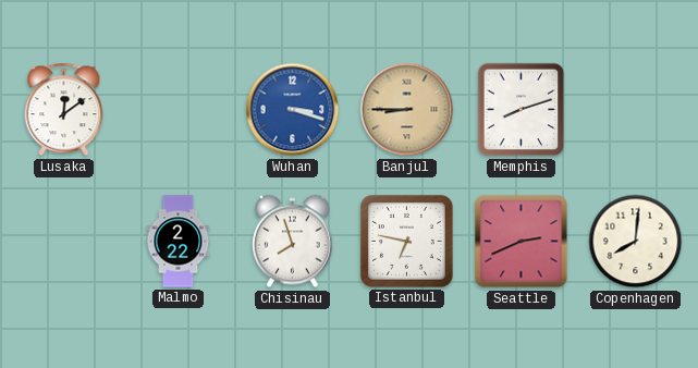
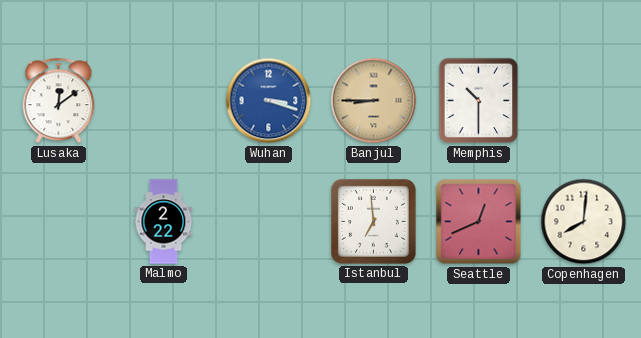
Memphis: 8:12 -> 10:30
Chisinau: 7:57 -> none
Istanbul: 6:47 -> 6:59
Seattle: 2:41 -> 12:41
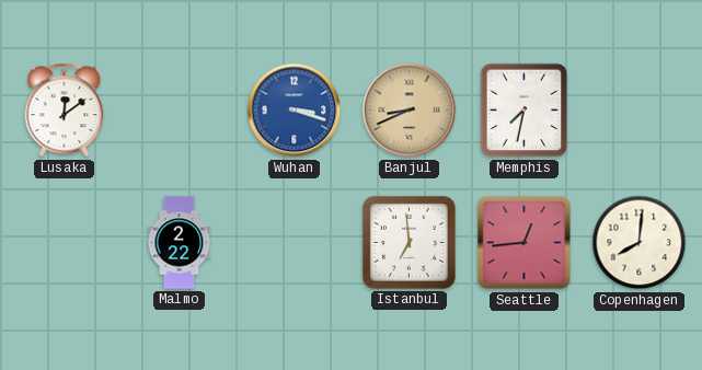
Banjul: 8:45 -> 8:41
Memphis: 10:30 -> 7:32
Seattle: 12:41 -> 12:44
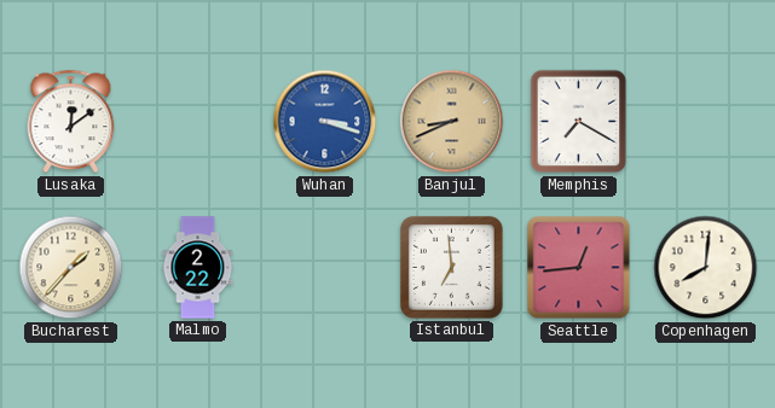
Memphis: 7:32 -> 7:20
Bucharest: none -> 1:37
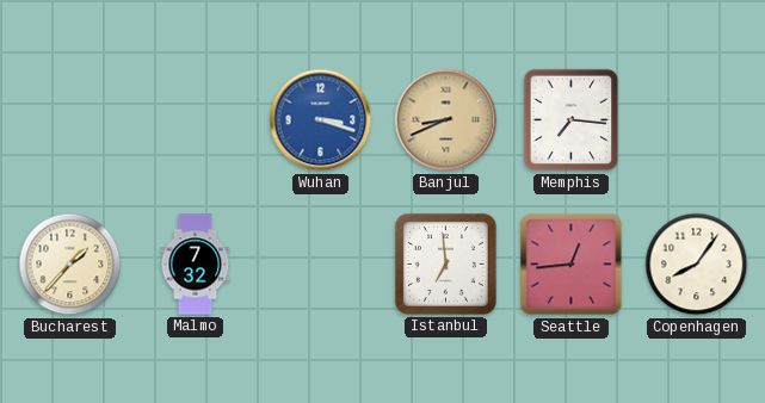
Lusaka: 12:09 -> none
Memphis: 7:20 -> 7:16
Malmo: 2:22 -> 7:32
Copenhagen: 8:01 -> 8:06
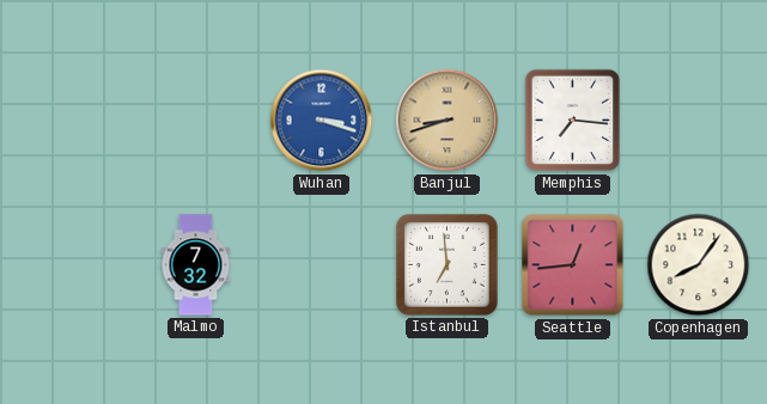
Banjul: 8:41 -> 8:42
Bucharest: 1:37 -> none
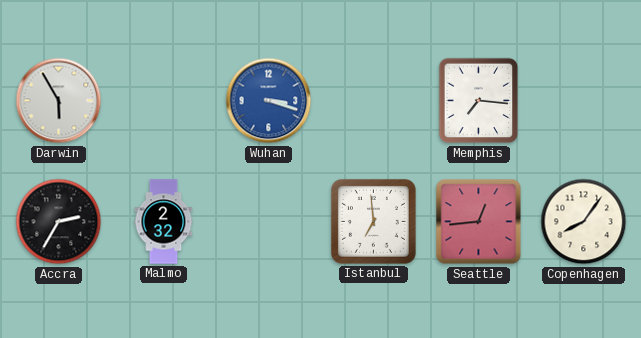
Darwin: none -> 5:55
Banjul: 8:42 -> none
Accra: none -> 2:35
Malmo: 7:32 -> 2:32
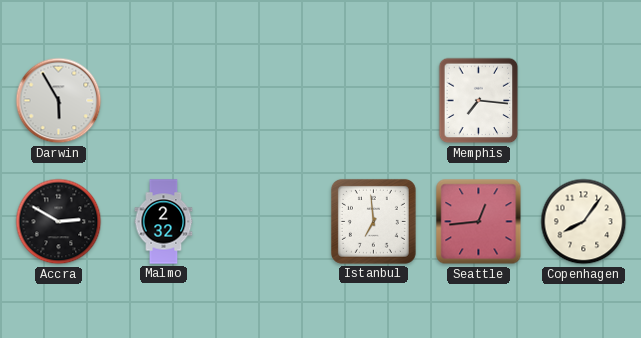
Wuhan: 3:18 -> none
Accra: 2:35 -> 2:50
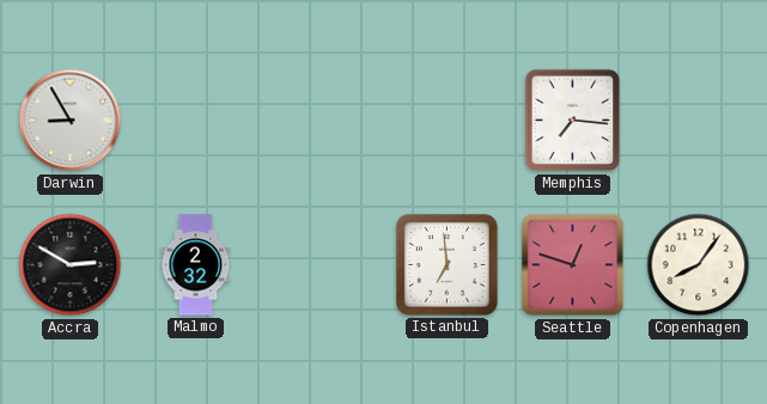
Darwin: 5:55 -> 8:55
Seattle: 12:44 -> 12:48
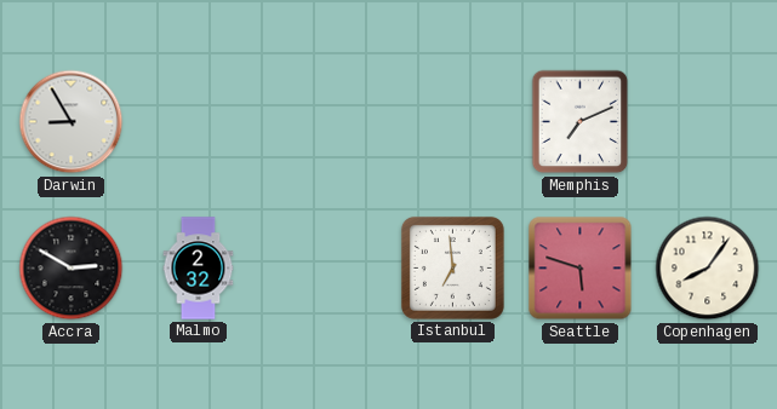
Memphis: 7:16 -> 7:11
Seattle: 12:48 -> 5:48
